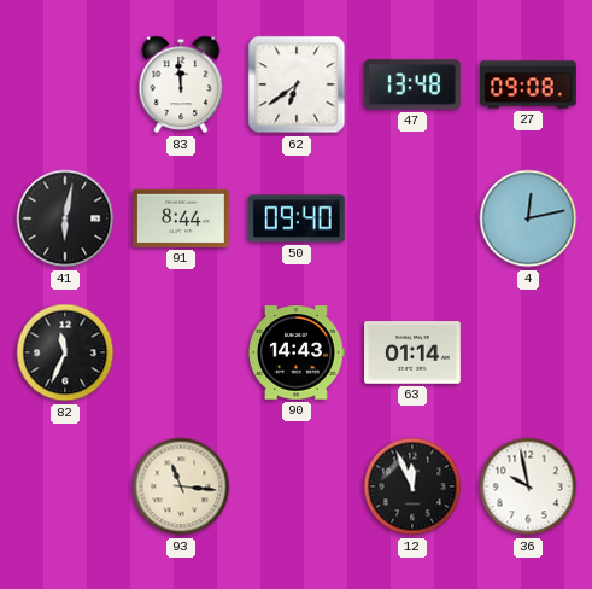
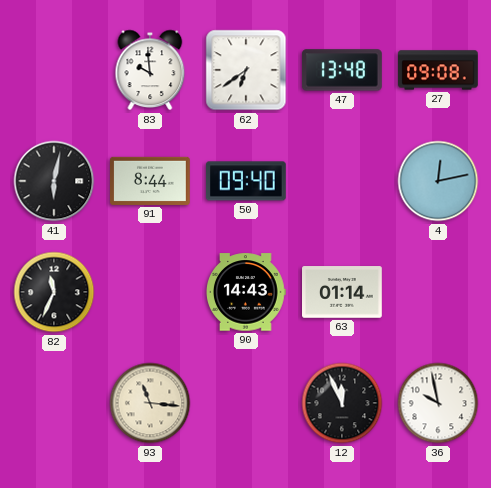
83: 11:59 -> 9:59
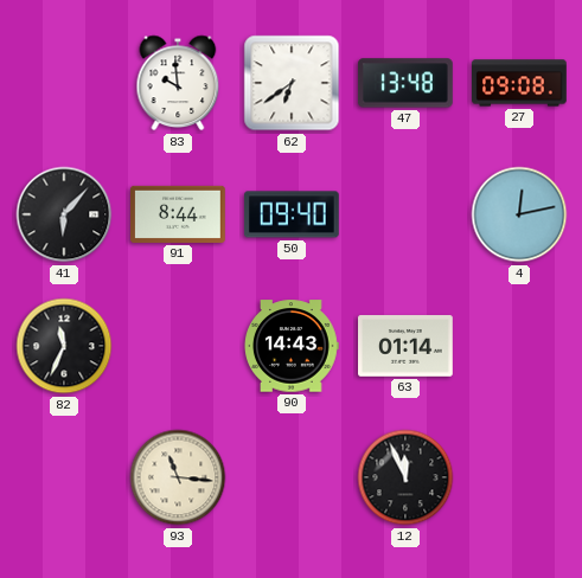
41: 6:02 -> 6:07
36: 9:58 -> none
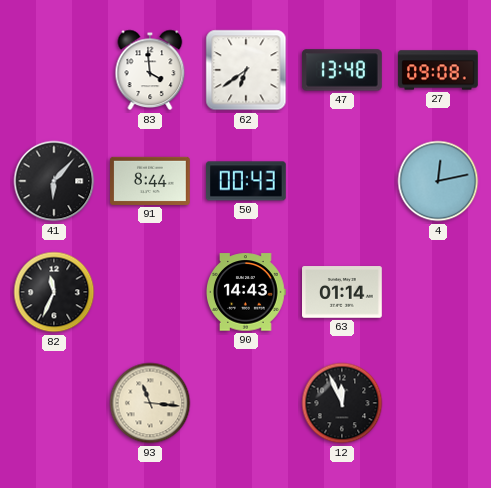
83: 9:59 -> 3:59
50: 09:40 -> 00:43
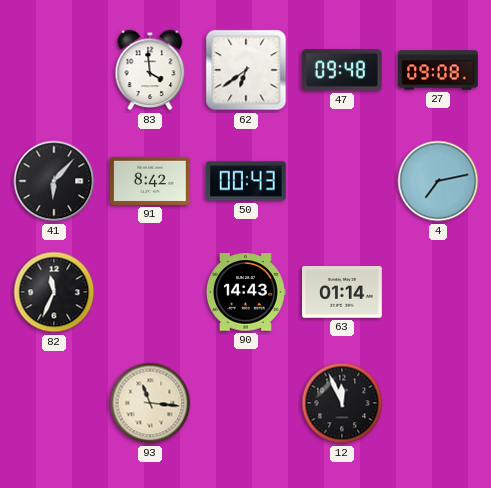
47: 13:48 -> 09:48
91: 8:44 -> 8:42
4: 12:13 -> 7:13
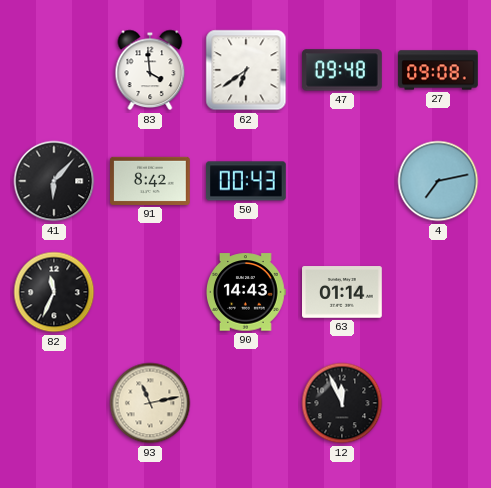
93: 11:16 -> 11:13
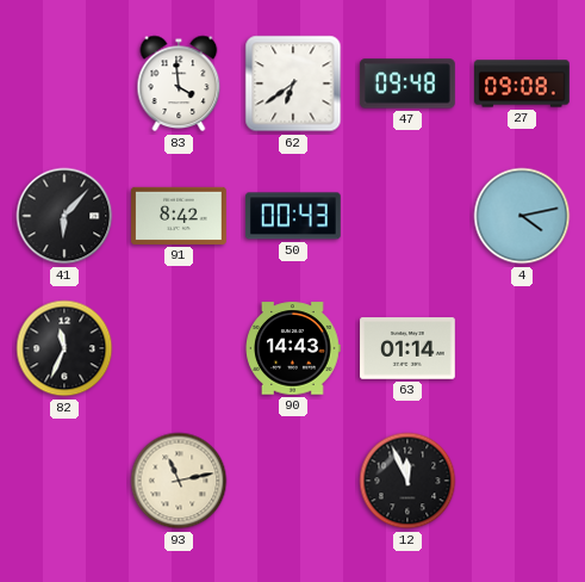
4: 7:13 -> 4:13
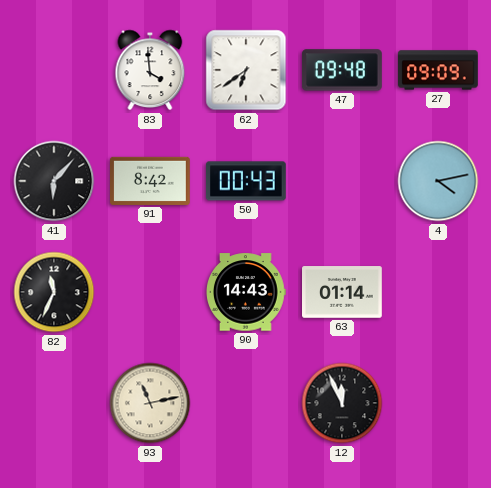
27: 09:08 -> 09:09
